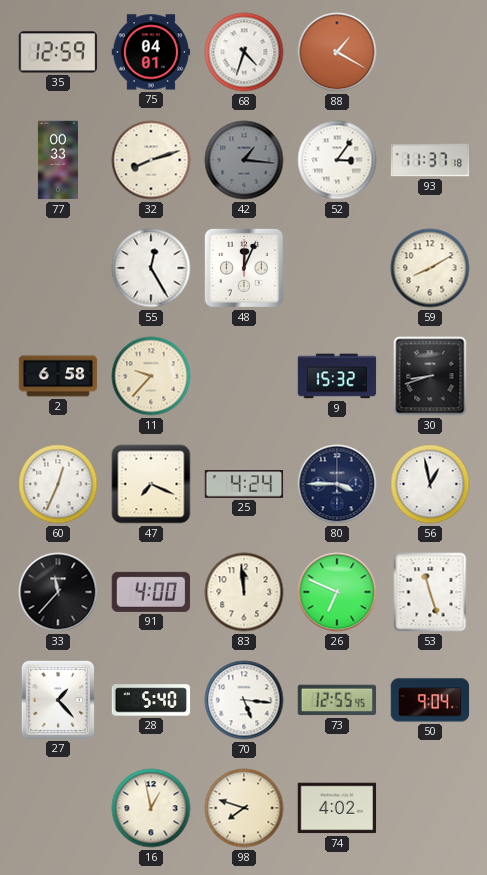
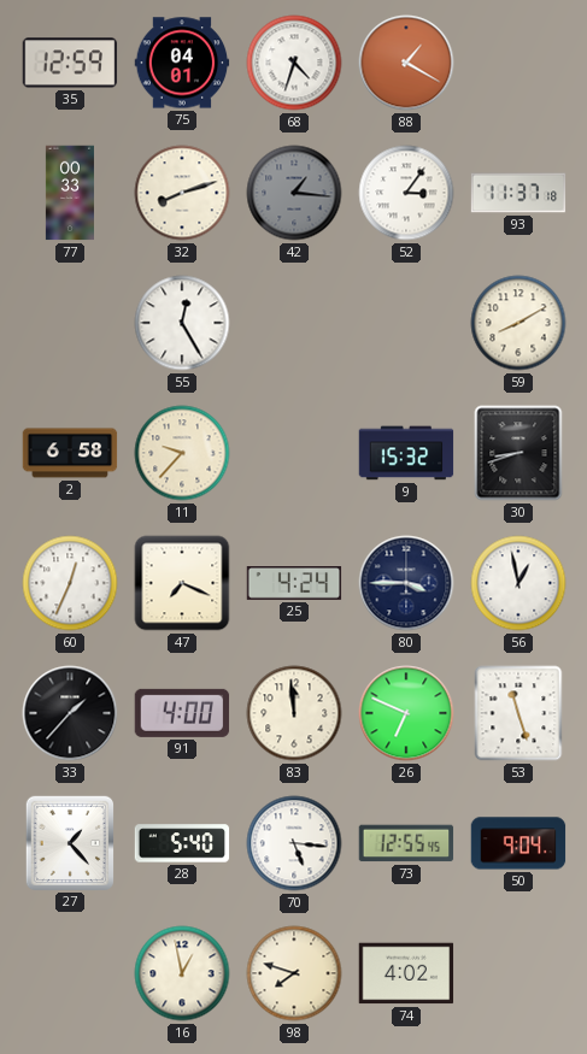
48: 12:04 -> none
33: 11:37 -> 1:37
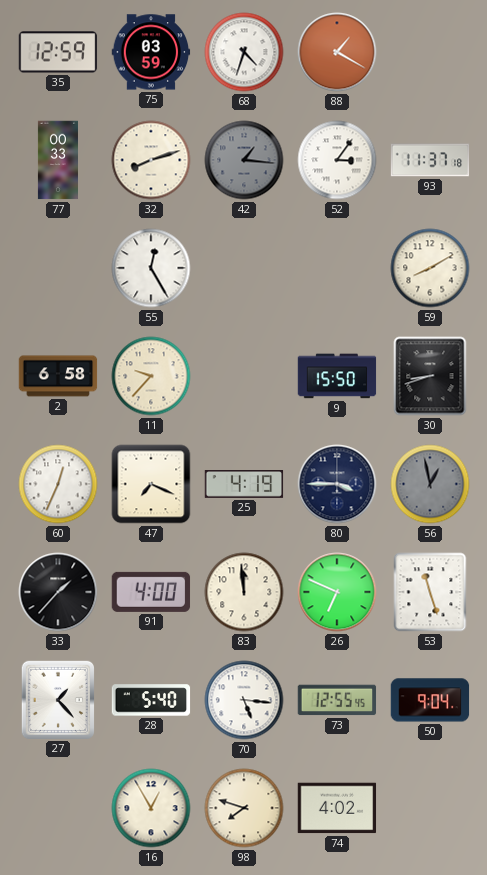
75: 04:01 -> 03:59
9: 15:32 -> 15:50
25: 4:24 -> 4:19
56 dial: white -> grey
16: 12:58 -> 12:55
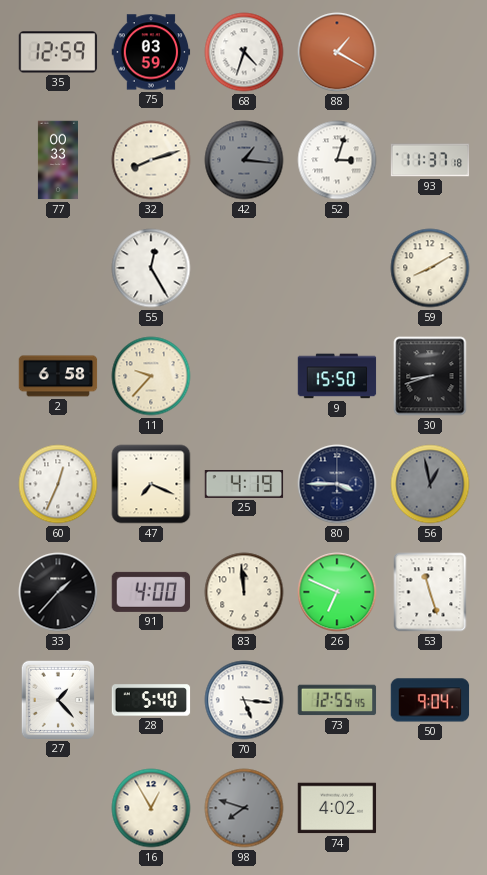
52: 3:06 -> 3:03
98 dial: cream -> grey
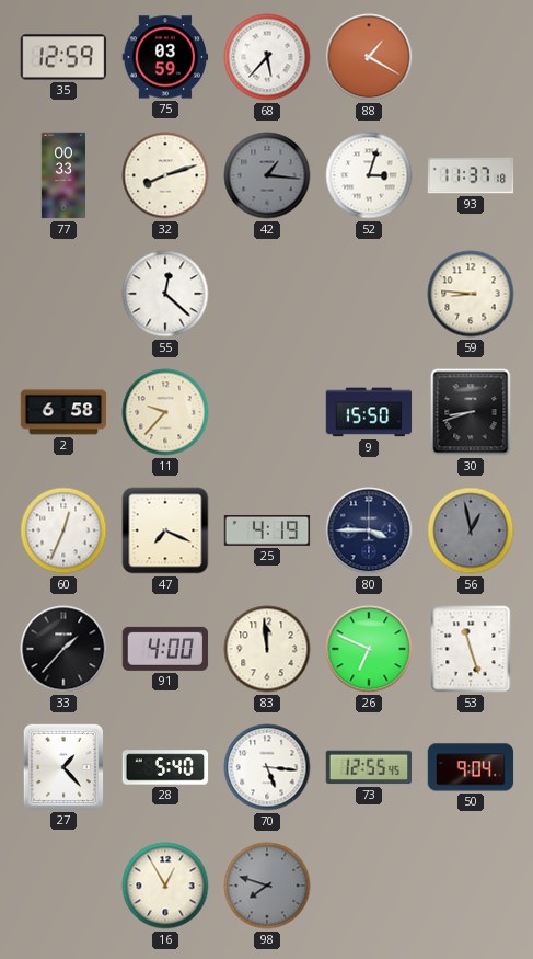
68: 4:33 -> 5:37
55: 12:25 -> 12:22
59: 8:10 -> 8:46
74: 4:02 -> none
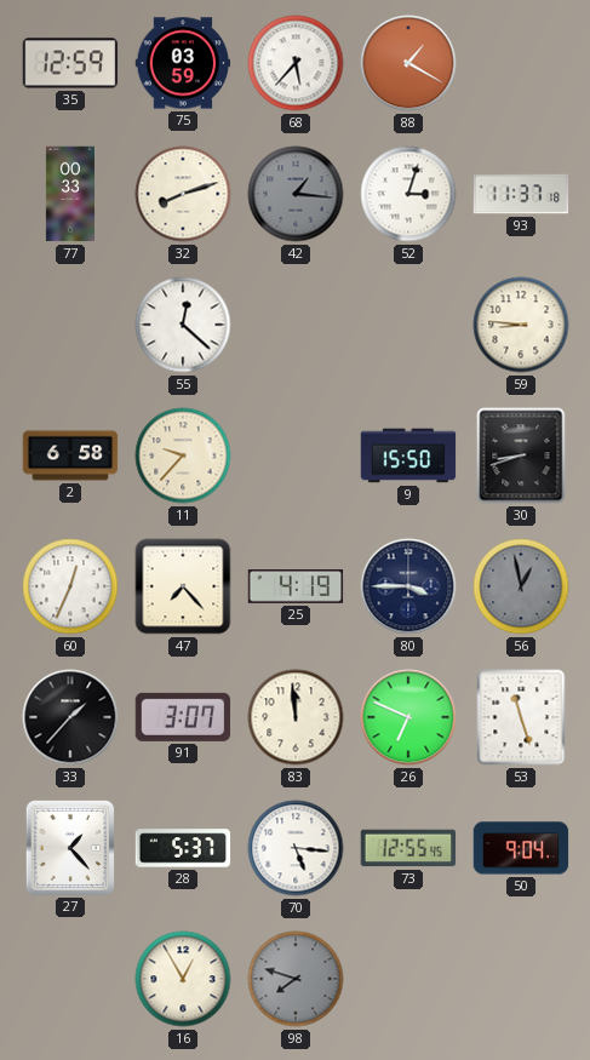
47: 7:19 -> 7:23
91: 4:00 -> 3:07
28: 5:40 -> 5:37
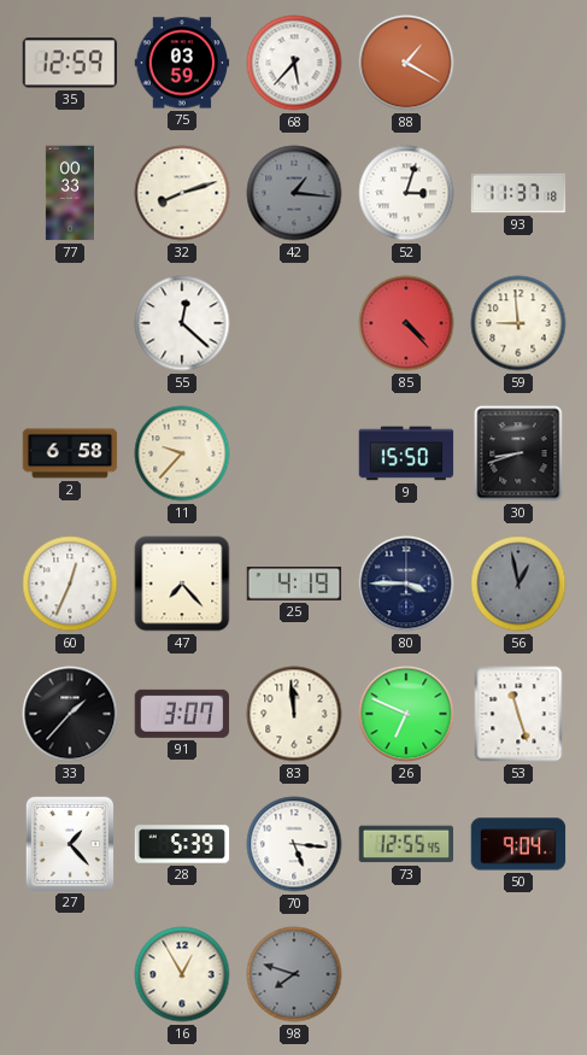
85: none -> 4:23
59: 8:46 -> 8:59
28: 5:37 -> 5:39
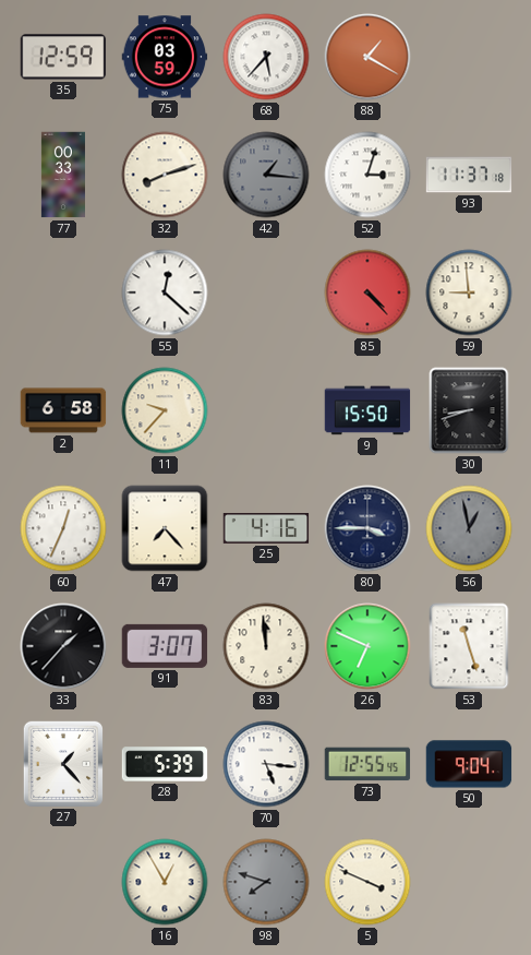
25: 4:19 -> 4:16
5: none -> 3:49
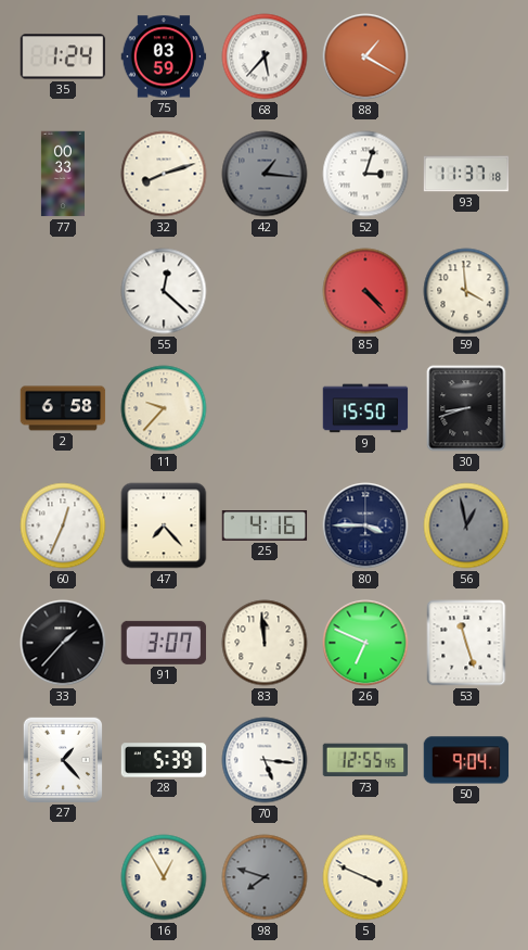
35: 12:59 -> 1:24
59: 8:59 -> 3:59
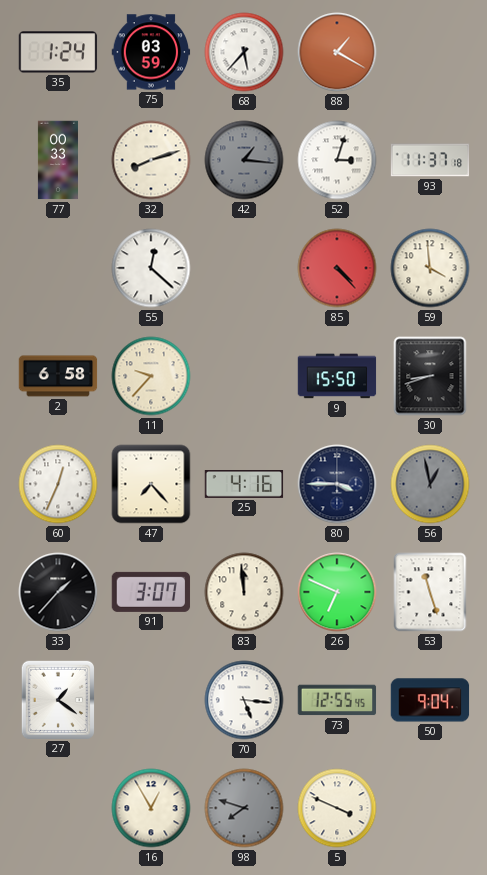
27: 1:23 -> 1:21
28: 5:39 -> none
